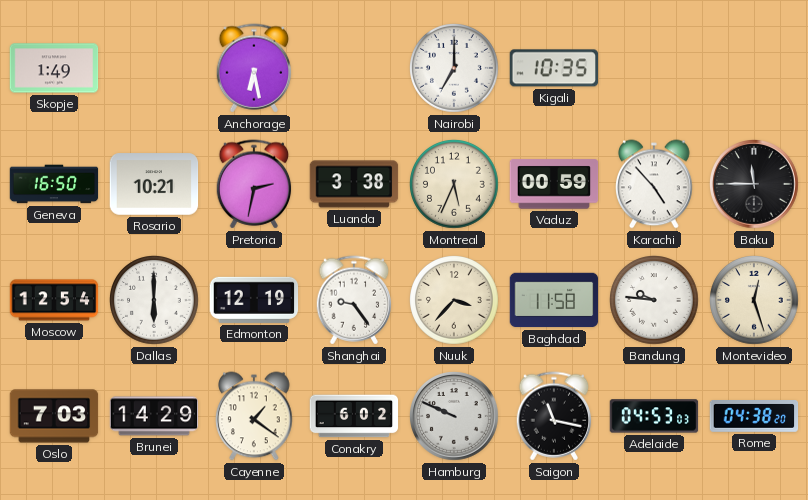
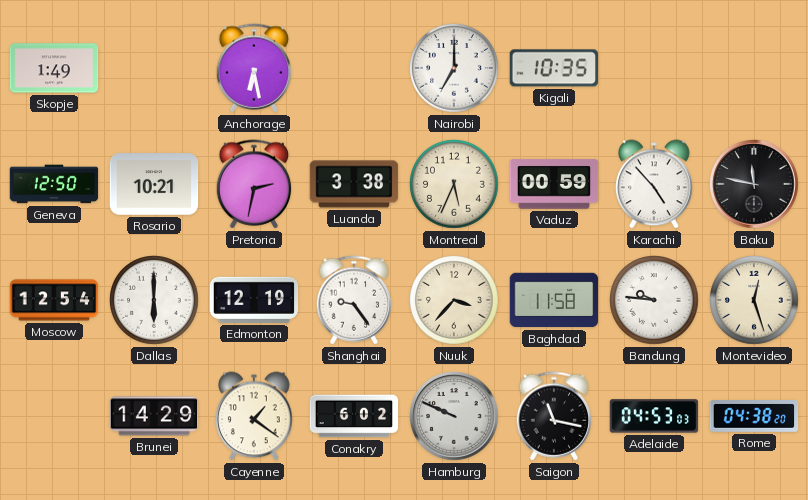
Geneva: 16:50 -> 12:50
Baku: 11:45 -> 11:47
Oslo: 7:03 -> none
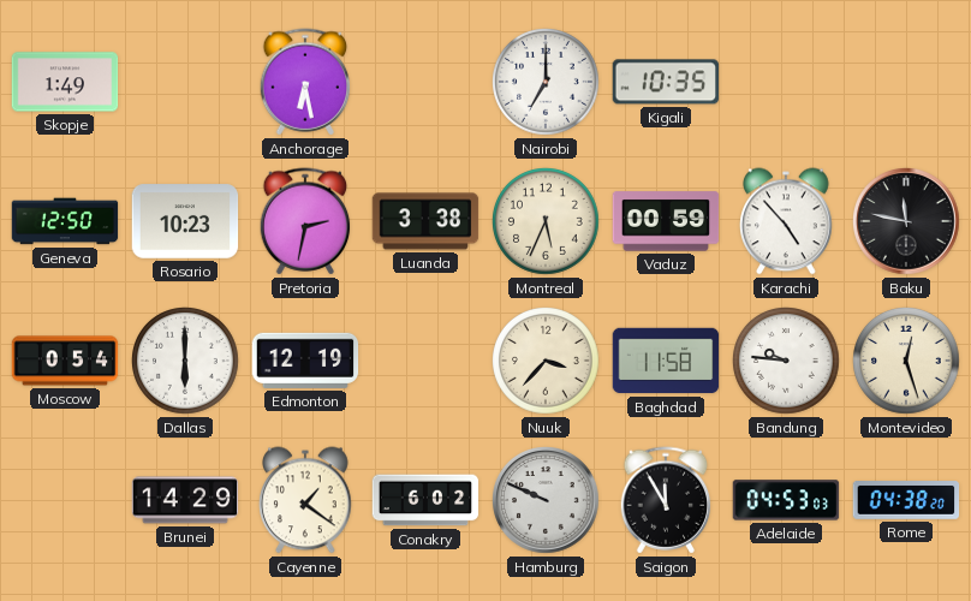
Rosario: 10:21 -> 10:23
Moscow: 12:54 -> 0:54
Shanghai: 9:24 -> none
Saigon: 11:17 -> 11:55
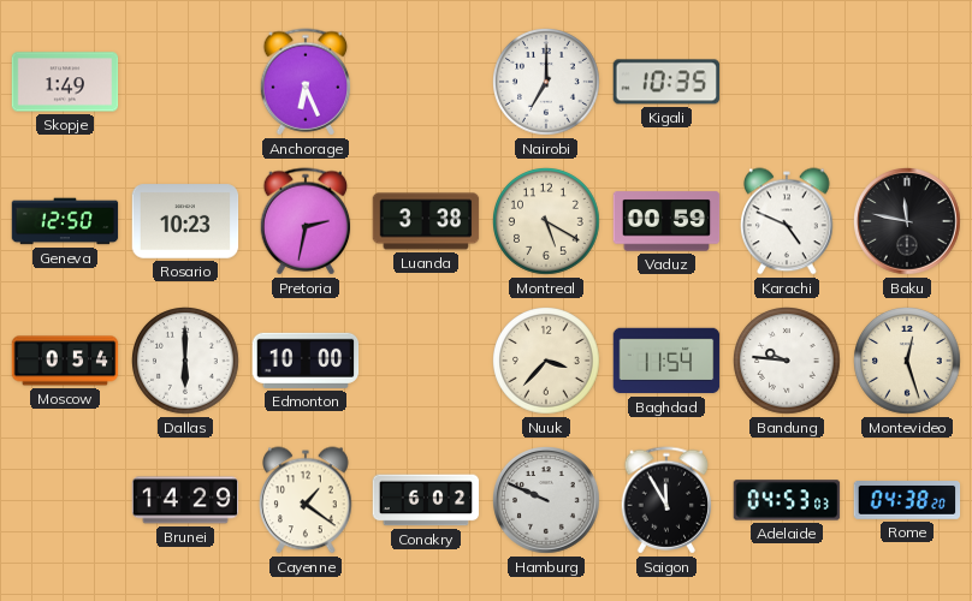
Anchorage: 6:28 -> 6:26
Montreal: 5:34 -> 5:20
Karachi: 4:53 -> 4:49
Edmonton: 12:19 -> 10:00
Baghdad: 11:58 -> 11:54
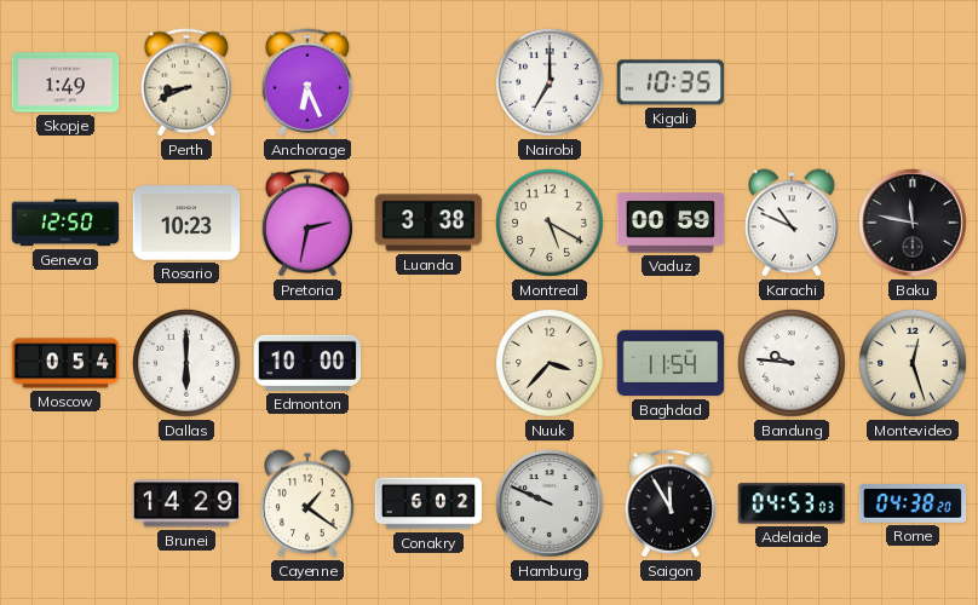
Perth: none -> 8:41
Karachi: 4:49 -> 10:49
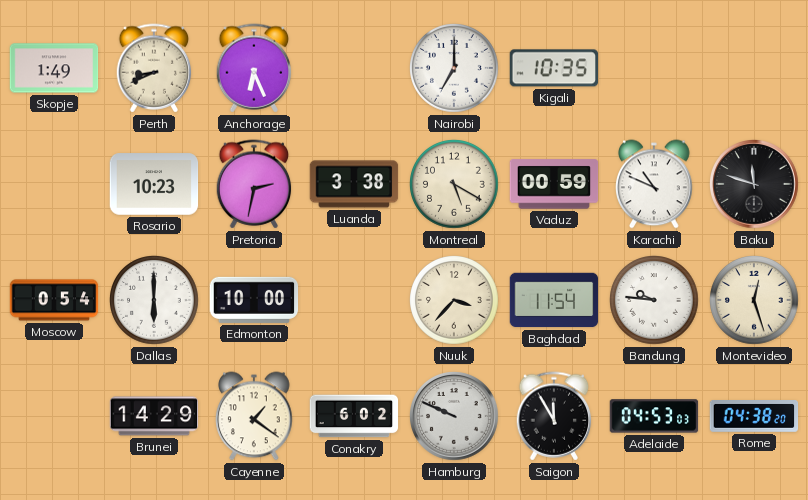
Geneva: 12:50 -> none
Baku: 11:47 -> 11:48
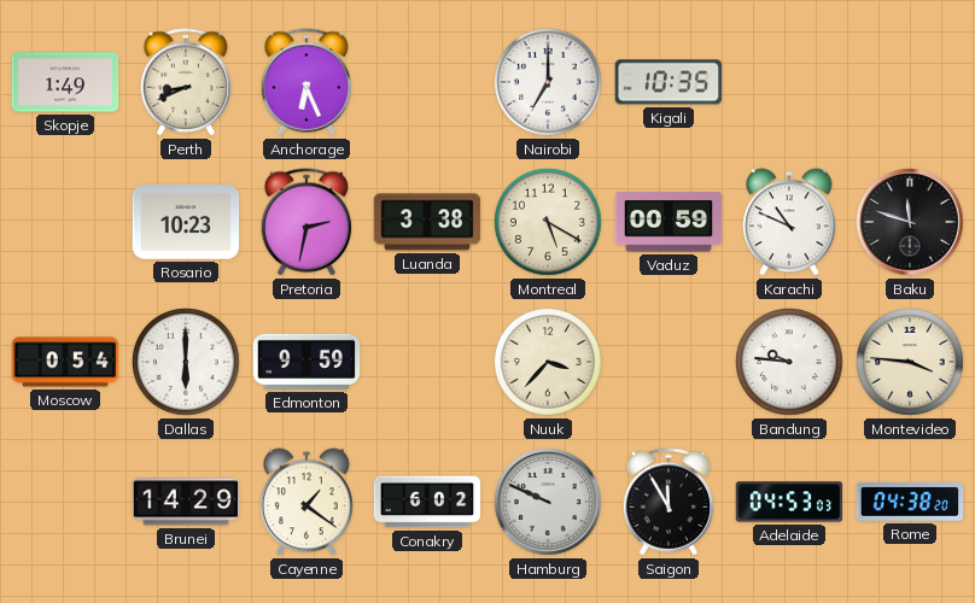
Edmonton: 10:00 -> 9:59
Baghdad: 11:54 -> none
Montevideo: 12:27 -> 3:46
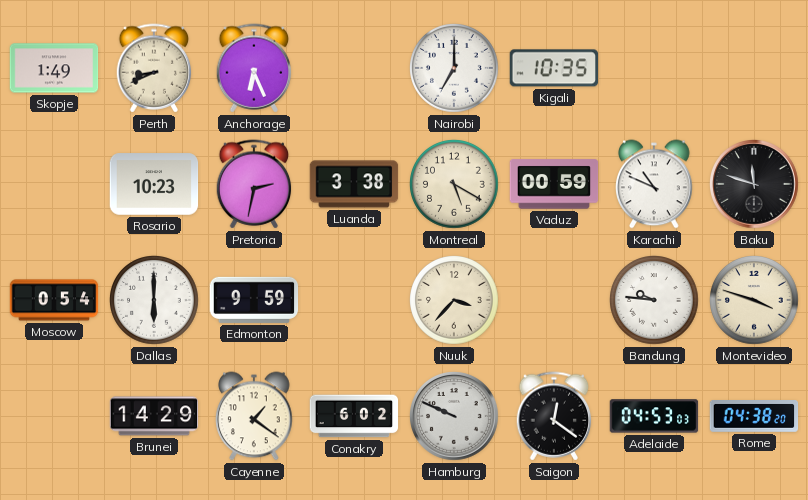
Montevideo: 3:46 -> 3:48
Saigon: 11:55 -> 12:21
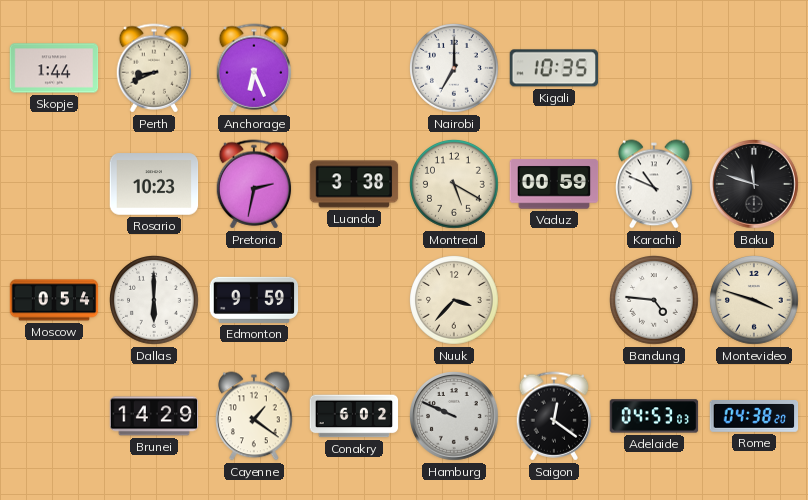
Skopje: 1:49 -> 1:44
Bandung: 9:46 -> 4:46
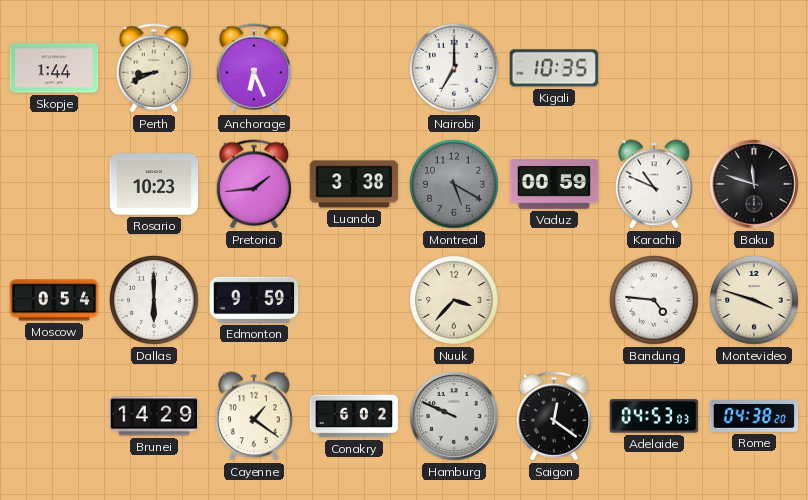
Pretoria: 2:32 -> 1:44
Montreal dial: cream -> grey
